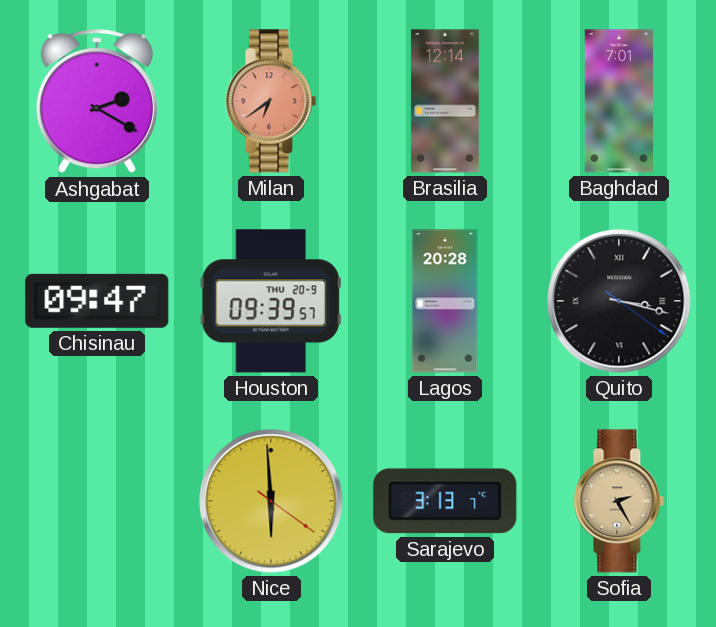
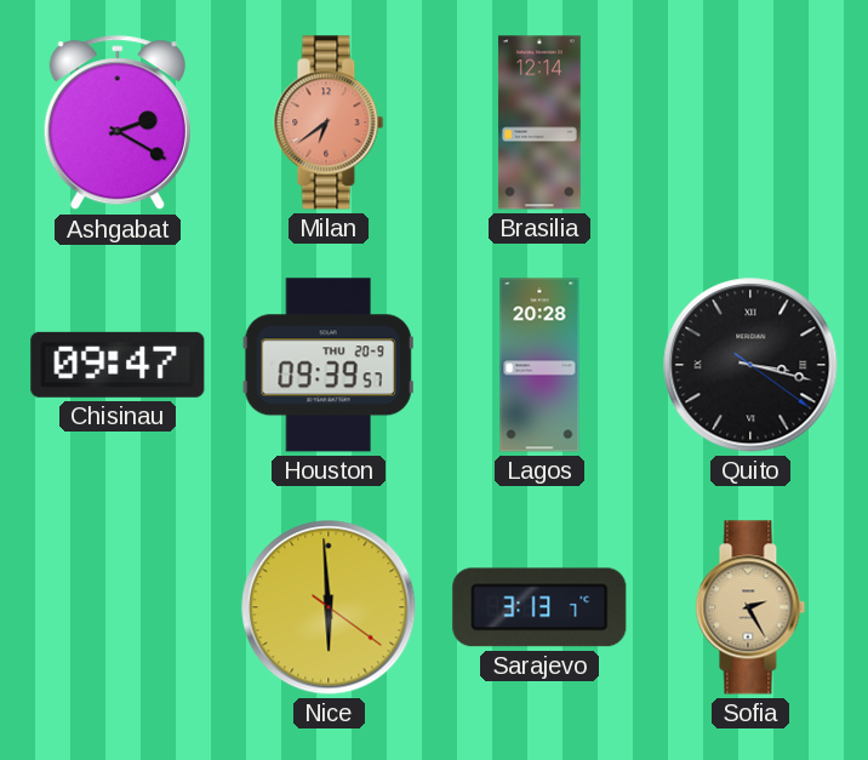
Baghdad: 7:01 -> none
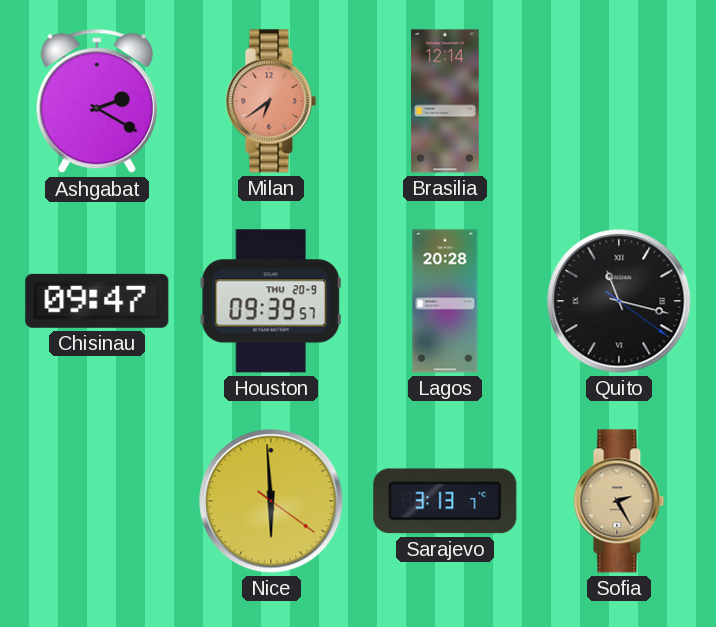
Quito: 3:17 -> 11:17
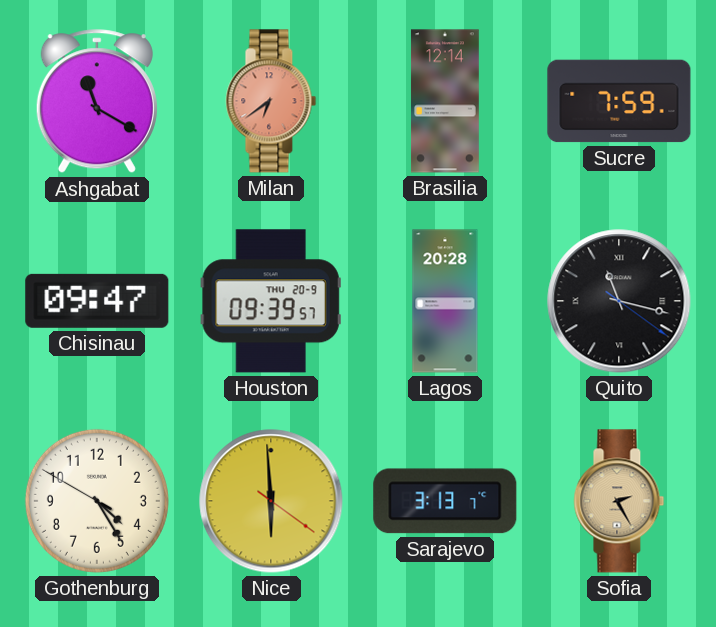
Ashgabat: 2:20 -> 11:20
Sucre: none -> 7:59
Gothenburg: none -> 4:24
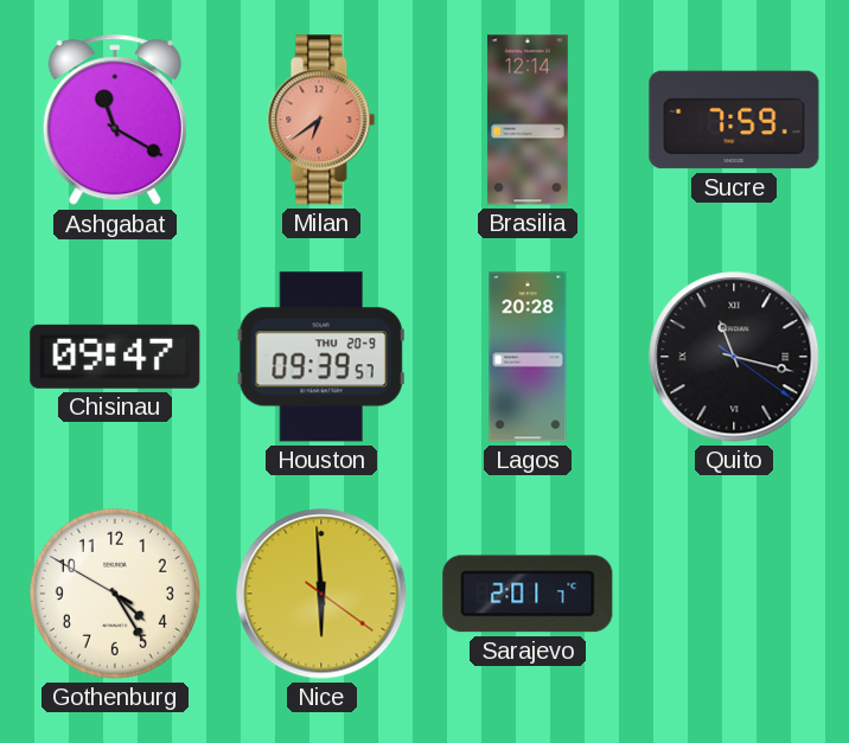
Sarajevo: 3:13 -> 2:01
Sofia: 2:25 -> none
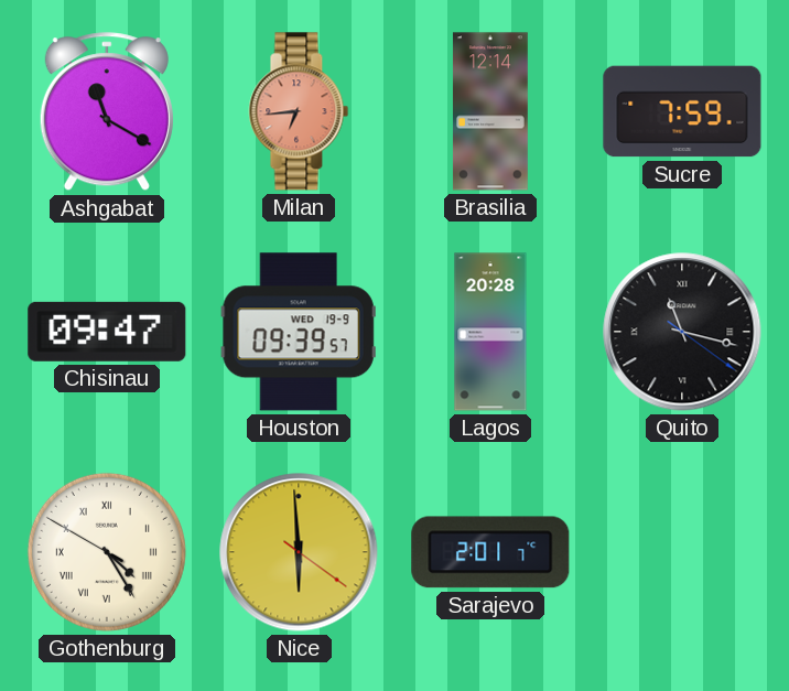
Milan: 6:39 -> 6:44
Houston date: THU 20-9 -> WED 19-9
Gothenburg numerals: Arabic -> Roman
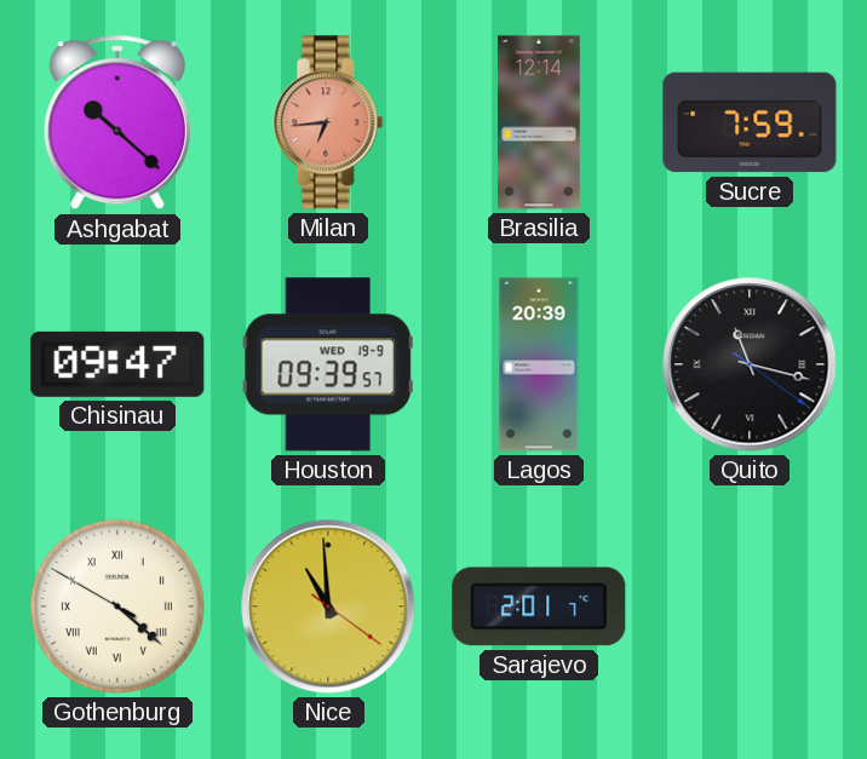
Ashgabat: 11:20 -> 10:22
Lagos: 20:28 -> 20:39
Gothenburg: 4:24 -> 4:21
Nice: 5:59 -> 10:59
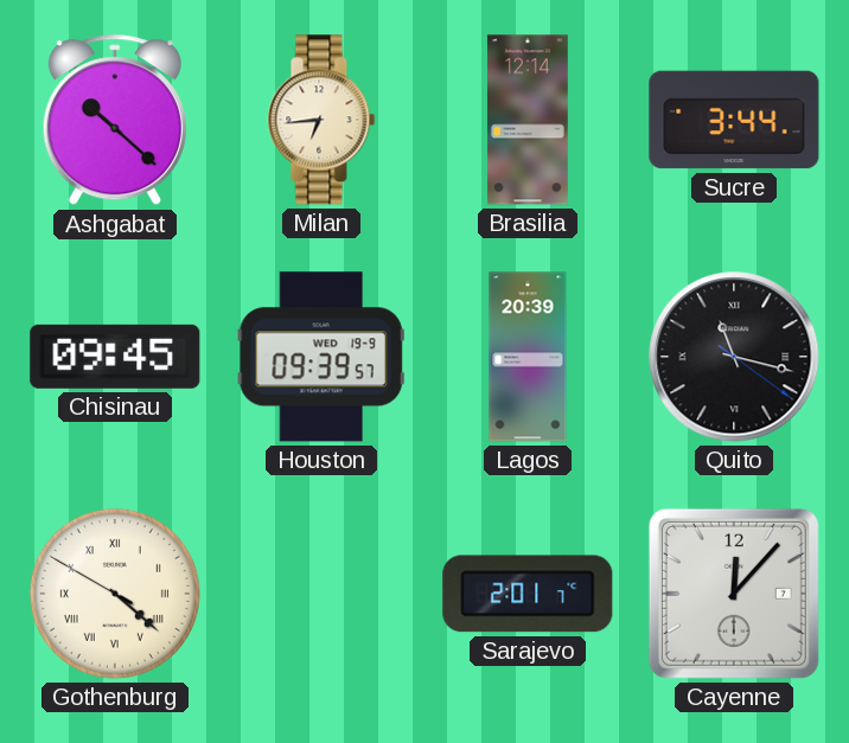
Milan dial: salmon -> cream
Sucre: 7:59 -> 3:44
Chisinau: 09:47 -> 09:45
Nice: 10:59 -> none
Cayenne: none -> 12:07
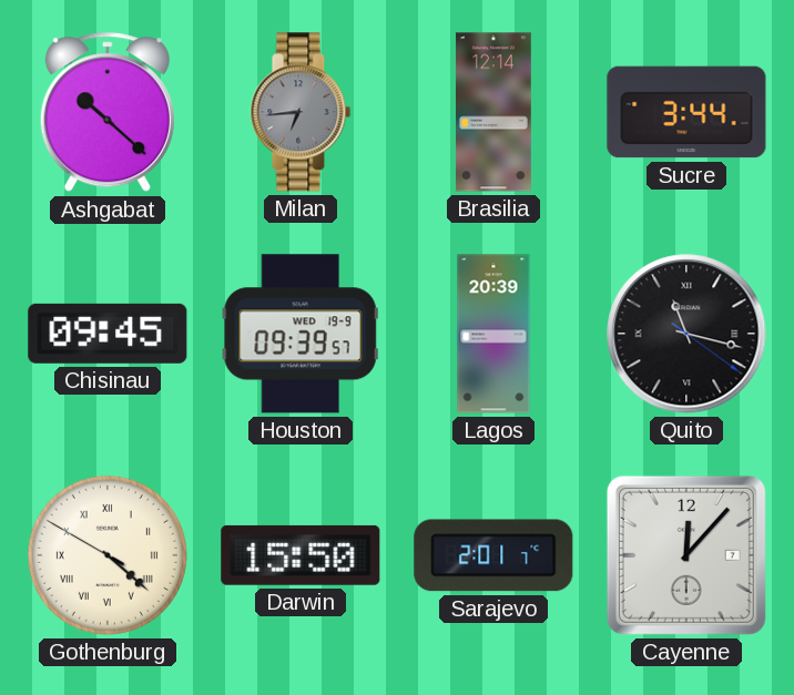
Milan dial: cream -> grey
Darwin: none -> 15:50
